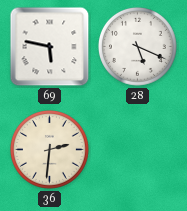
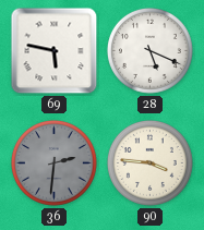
36 dial: cream -> grey
90: none -> 3:46
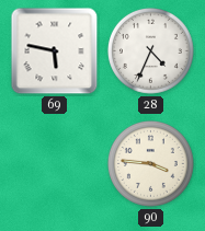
28: 5:19 -> 4:34
36: 2:31 -> none
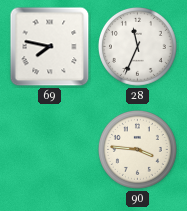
69: 5:47 -> 7:47
28: 4:34 -> 11:34
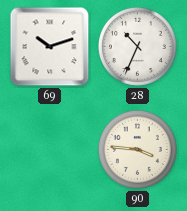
69: 7:47 -> 10:12
28: 11:34 -> 10:34
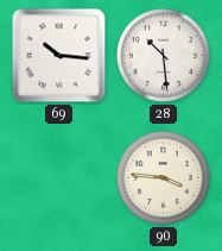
69: 10:12 -> 10:16
28: 10:34 -> 10:29
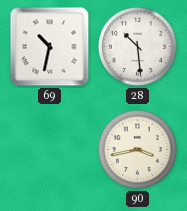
69: 10:16 -> 10:32
90: 3:46 -> 3:43
